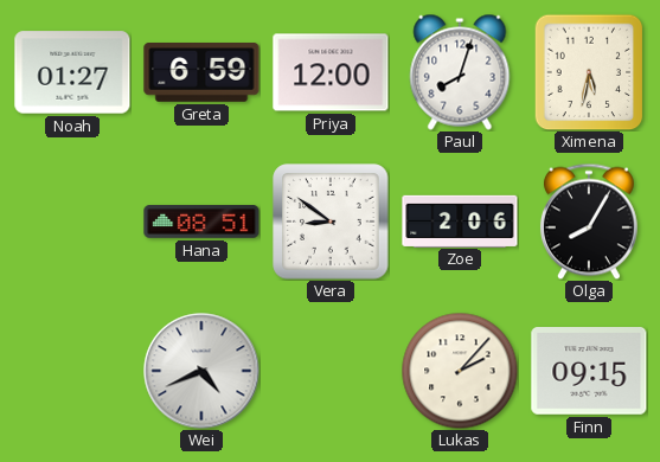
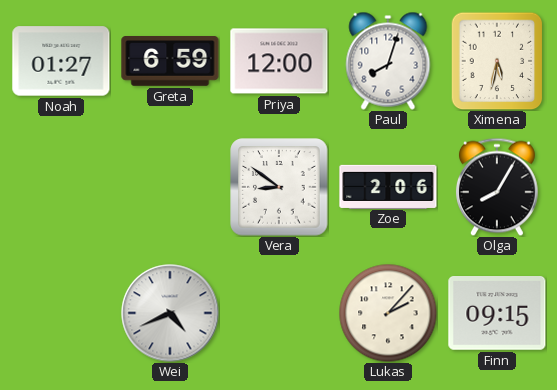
Hana: 08:51 -> none
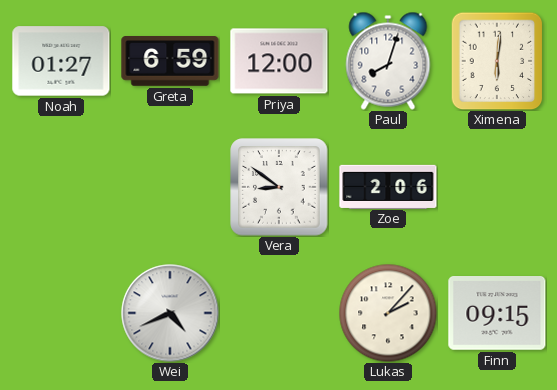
Ximena: 5:32 -> 6:01
Olga: 8:05 -> none
